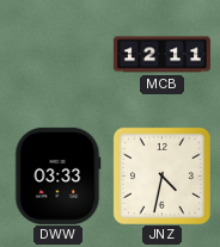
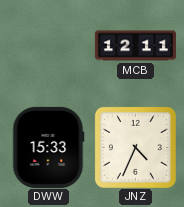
DWW: 03:33 -> 15:33
JNZ: 4:32 -> 4:34
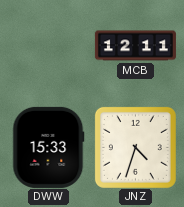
JNZ: 4:34 -> 4:33
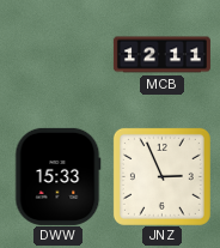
JNZ: 4:33 -> 2:56
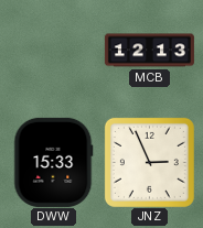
MCB: 12:11 -> 12:13
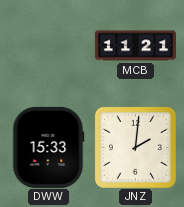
MCB: 12:13 -> 11:21
JNZ: 2:56 -> 2:01
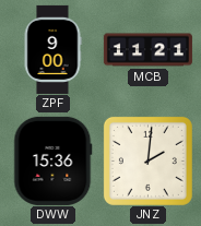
ZPF: none -> 9:00
DWW: 15:33 -> 15:36
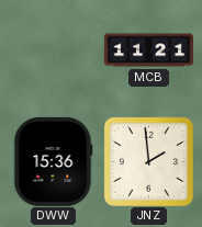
ZPF: 9:00 -> none
JNZ: 2:01 -> 1:59
